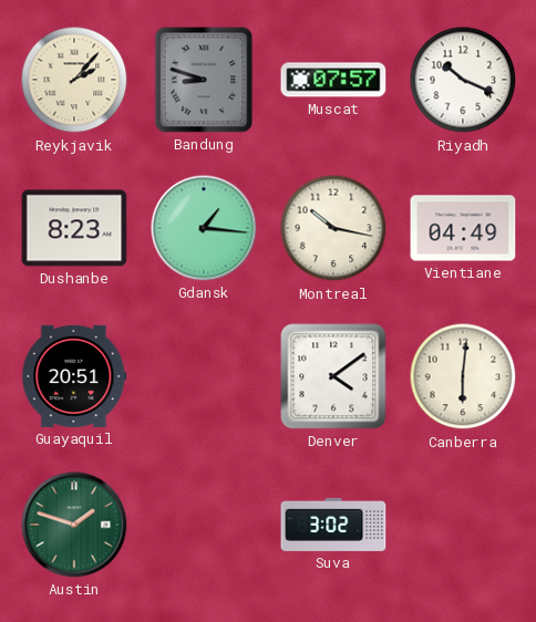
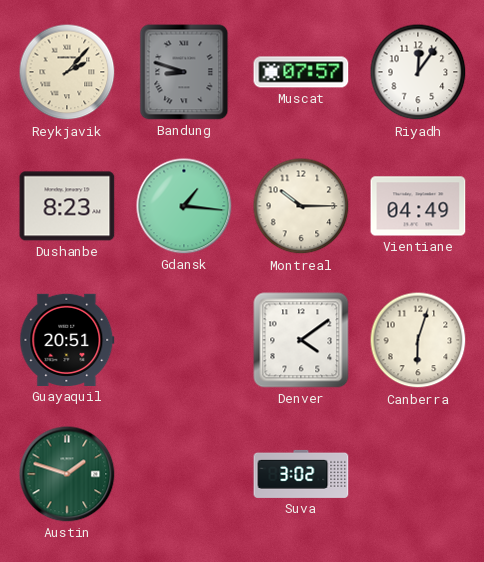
Riyadh: 10:19 -> 12:06
Montreal: 10:17 -> 10:15
Canberra: 6:01 -> 6:03
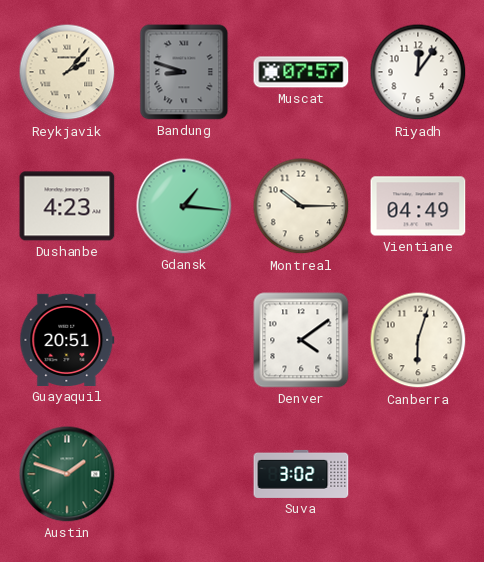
Dushanbe: 8:23 -> 4:23
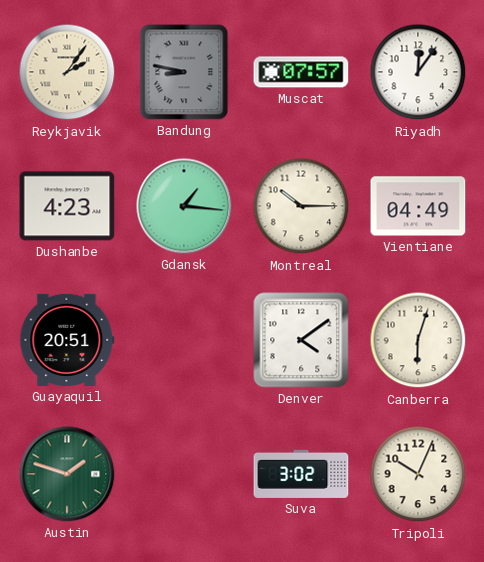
Reykjavik: 2:07 -> 2:06
Bandung: 8:48 -> 8:47
Tripoli: none -> 10:04
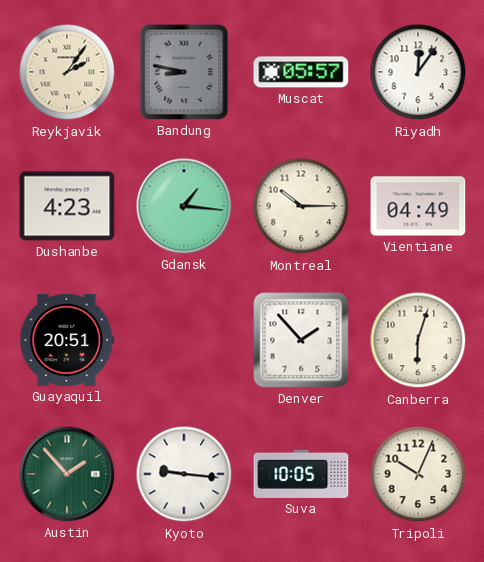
Muscat: 07:57 -> 05:57
Denver: 4:09 -> 1:53
Austin: 1:48 -> 1:53
Kyoto: none -> 9:16
Suva: 3:02 -> 10:05
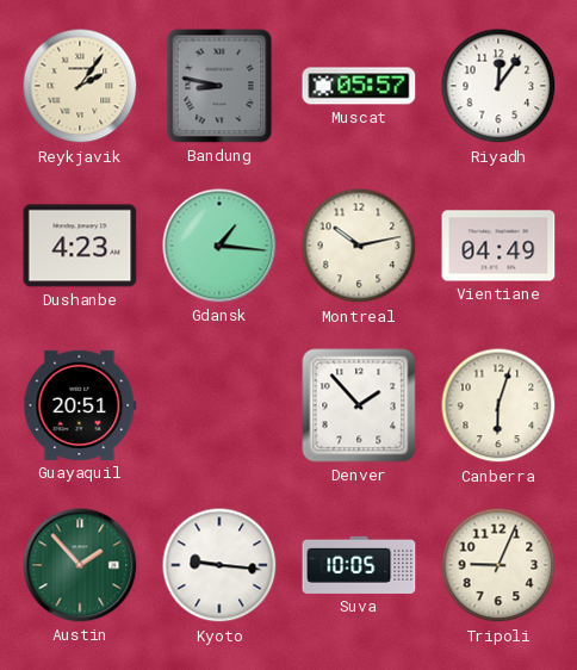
Montreal: 10:15 -> 10:13
Tripoli: 10:04 -> 9:04
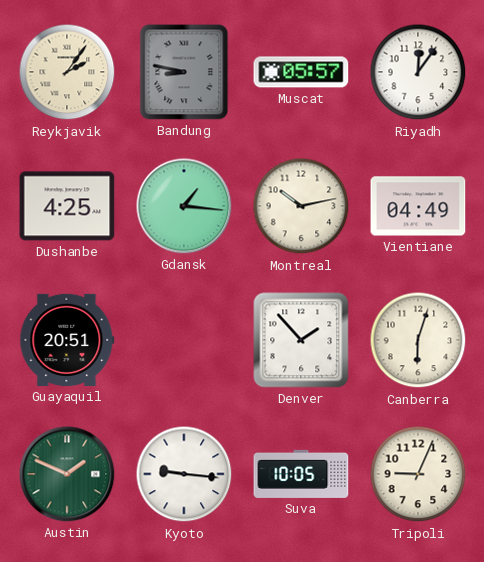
Dushanbe: 4:23 -> 4:25
Austin: 1:53 -> 1:49
